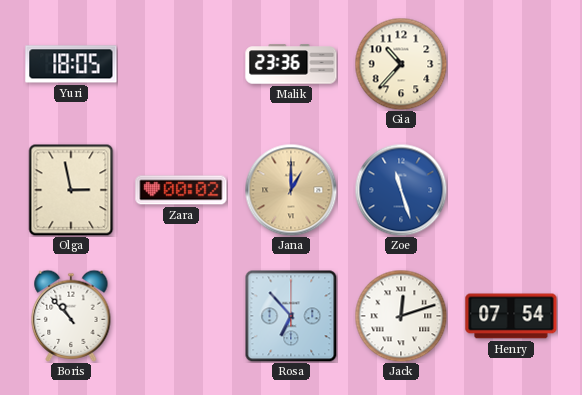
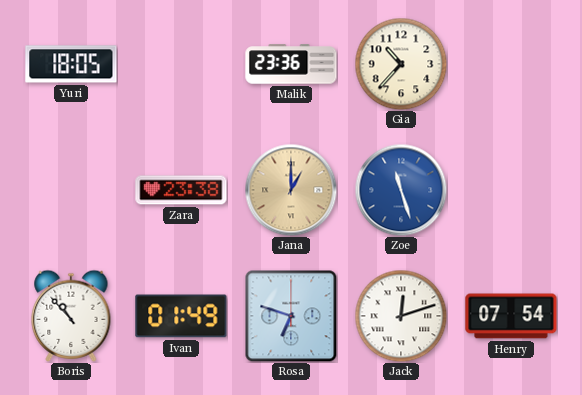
Olga: 2:58 -> none
Zara: 00:02 -> 23:38
Ivan: none -> 01:49
Rosa: 6:53 -> 6:48
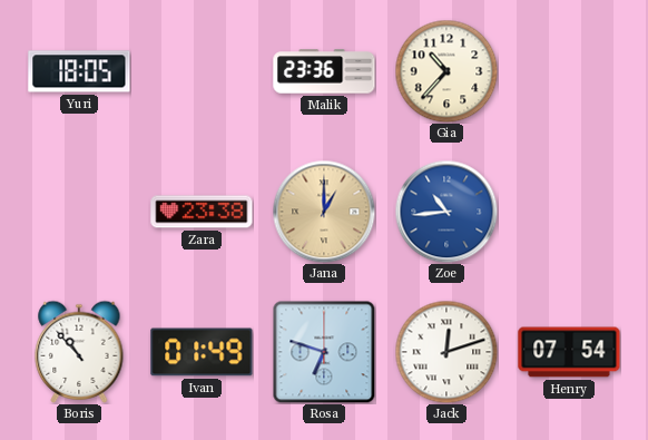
Zoe: 11:27 -> 10:44
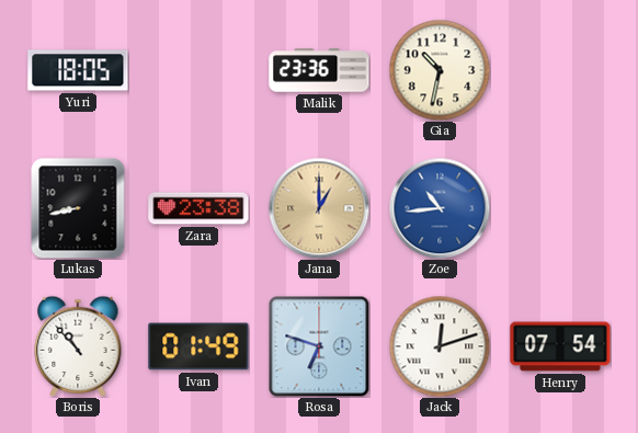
Gia: 10:37 -> 10:32
Lukas: none -> 8:43
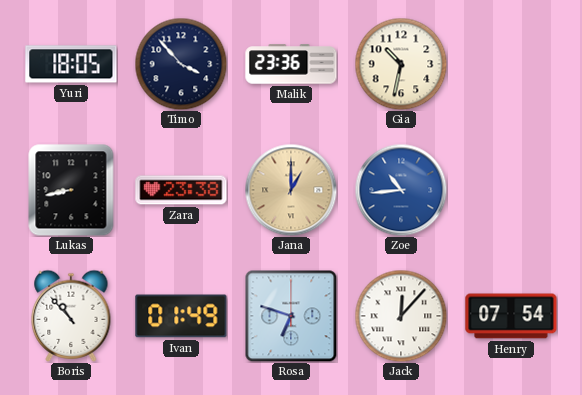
Timo: none -> 3:53
Jack: 12:12 -> 12:07
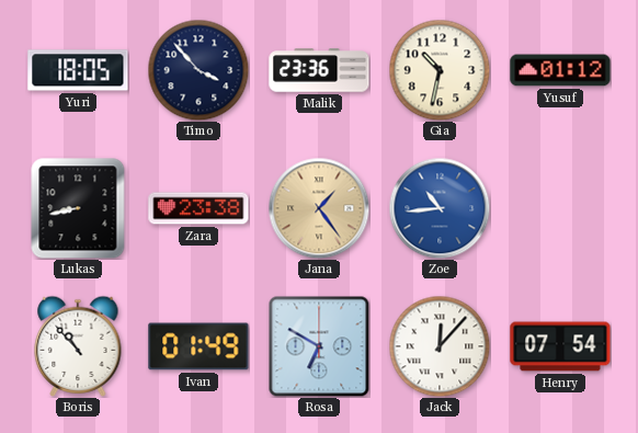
Yusuf: none -> 01:12
Jana: 1:00 -> 1:24
Rosa: 6:48 -> 6:50
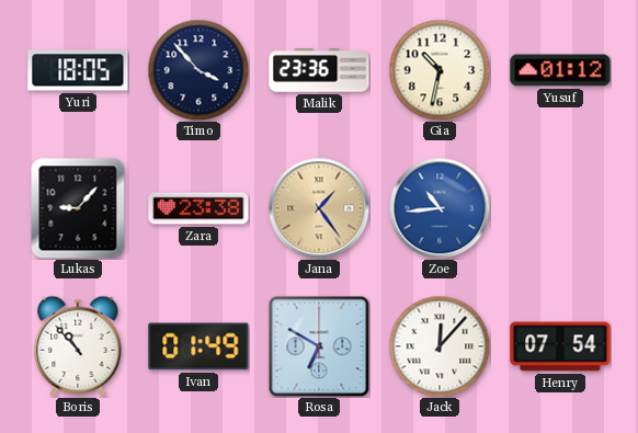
Lukas: 8:43 -> 9:07
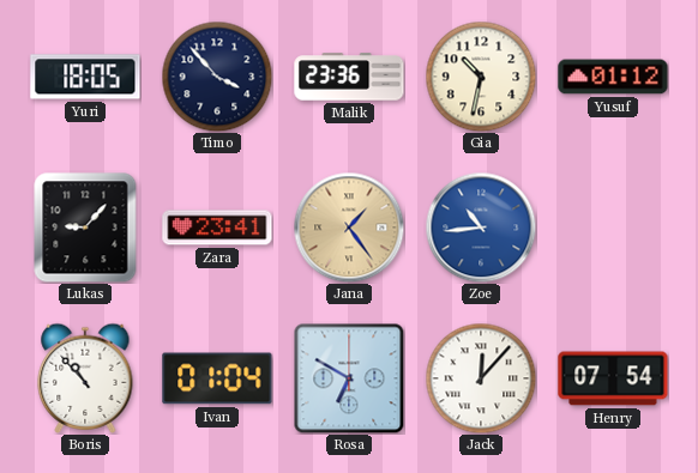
Zara: 23:38 -> 23:41
Ivan: 01:49 -> 01:04
